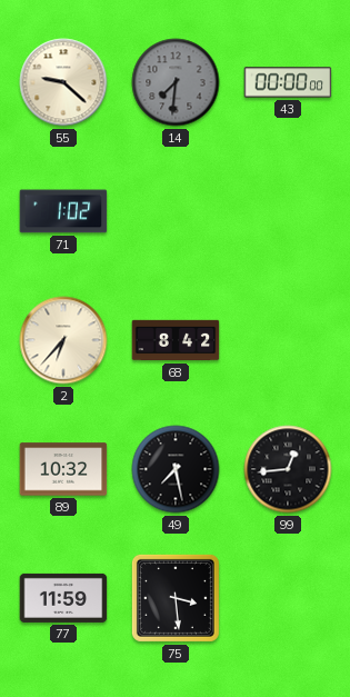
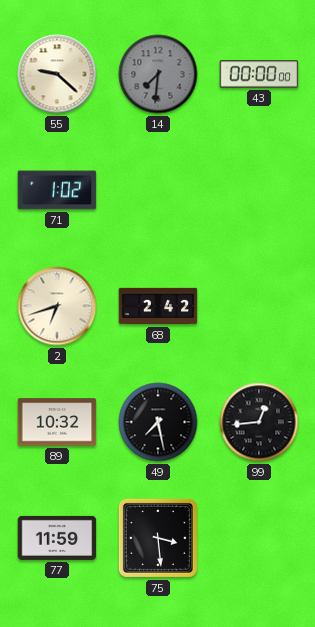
2: 6:37 -> 6:42
68: 8:42 -> 2:42
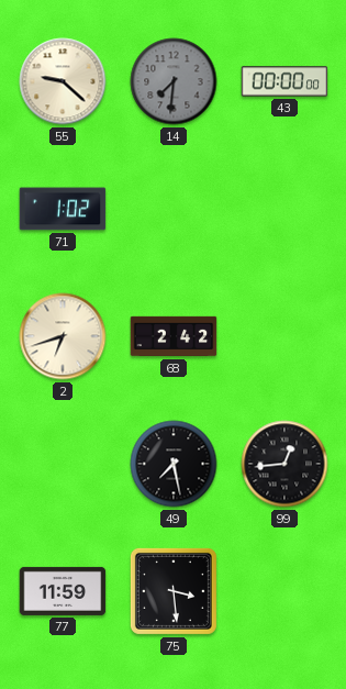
89: 10:32 -> none
